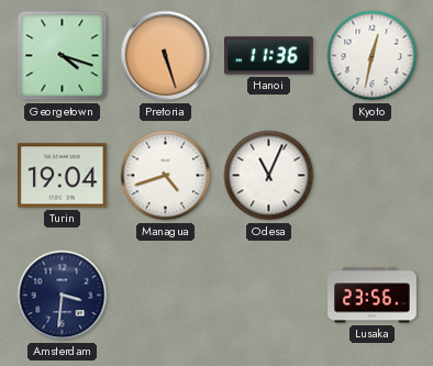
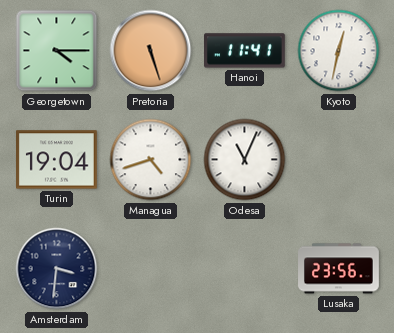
Georgetown: 4:18 -> 4:15
Hanoi: 11:36 -> 11:41
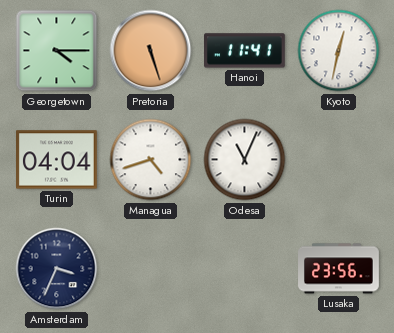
Turin: 19:04 -> 04:04
Amsterdam: 3:31 -> 3:34
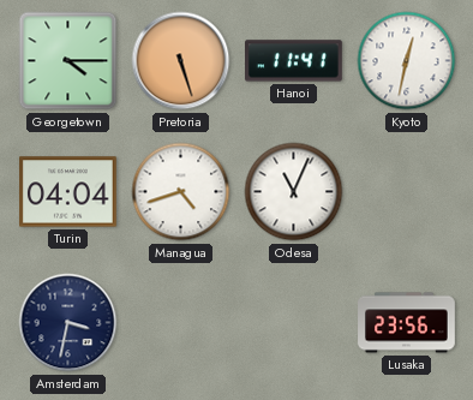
Amsterdam: 3:34 -> 3:32
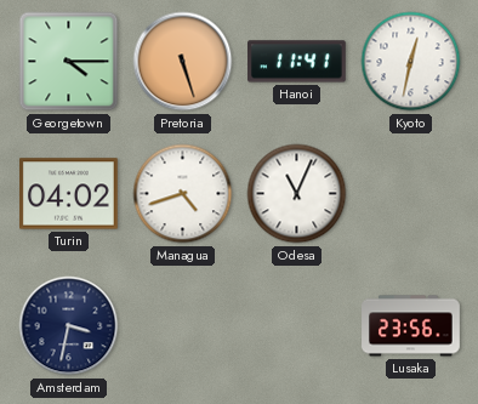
Turin: 04:04 -> 04:02
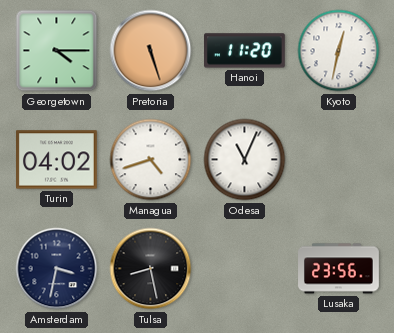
Hanoi: 11:41 -> 11:20
Tulsa: none -> 8:28
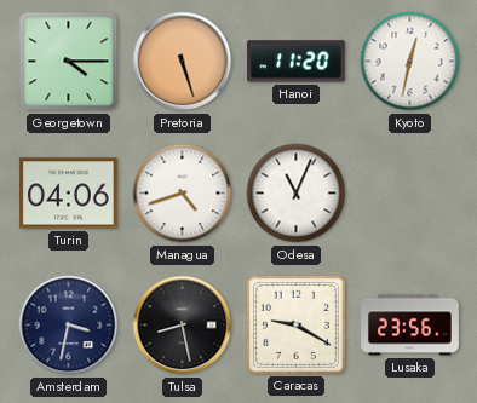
Turin: 04:02 -> 04:06
Caracas: none -> 9:20
